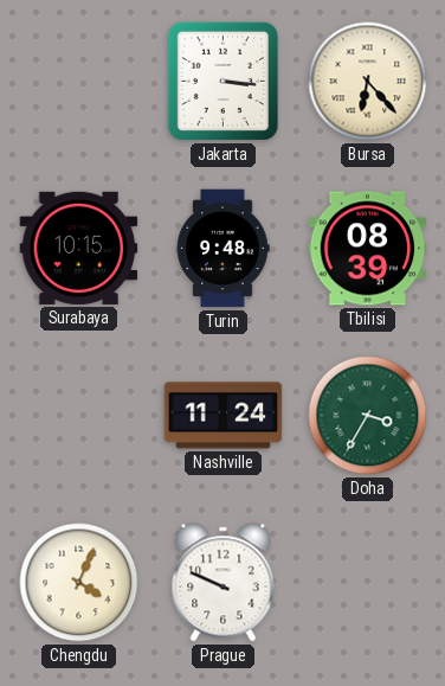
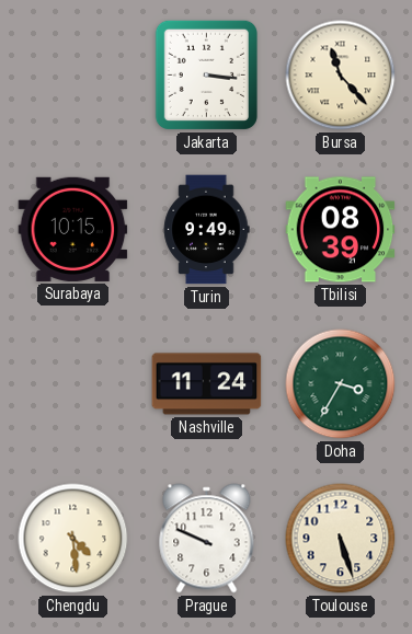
Bursa: 6:23 -> 11:23
Turin: 9:48 -> 9:49
Chengdu: 4:04 -> 4:29
Toulouse: none -> 5:27
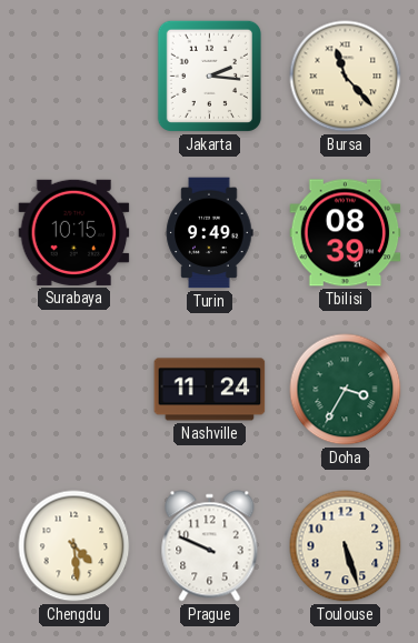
Jakarta: 3:16 -> 2:16
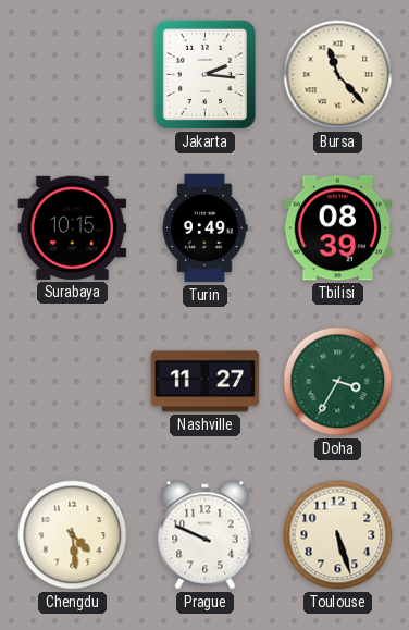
Nashville: 11:24 -> 11:27
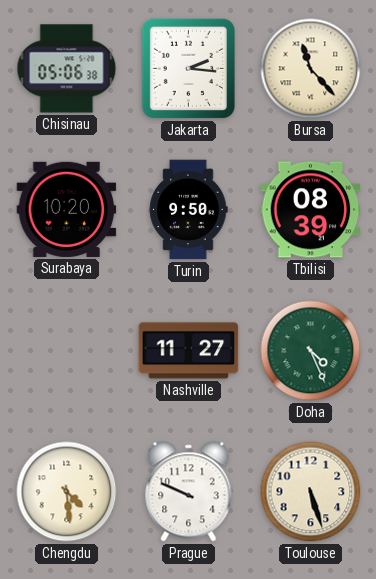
Chisinau: none -> 05:06
Surabaya: 10:15 -> 10:20
Turin: 9:49 -> 9:50
Doha: 3:35 -> 4:26
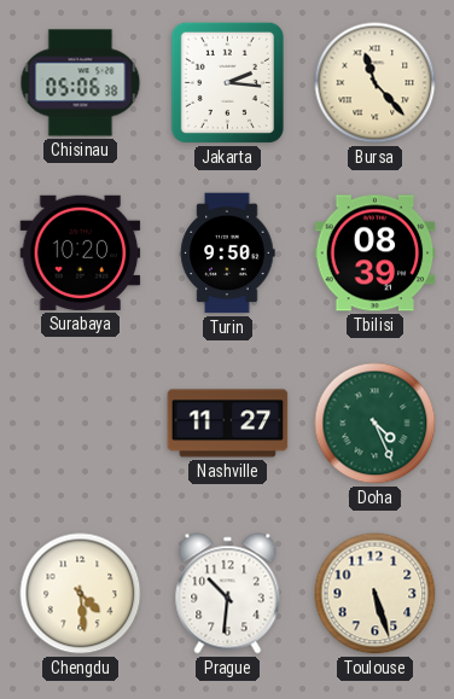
Prague: 9:49 -> 10:31
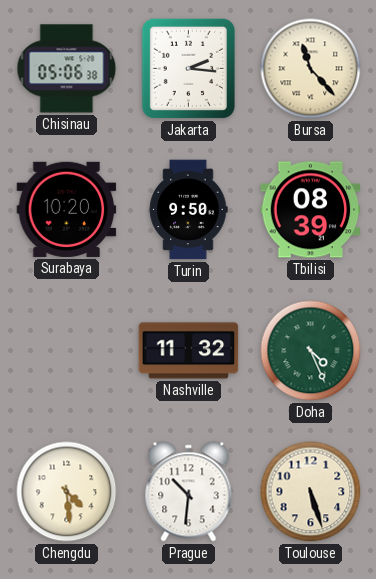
Nashville: 11:27 -> 11:32
